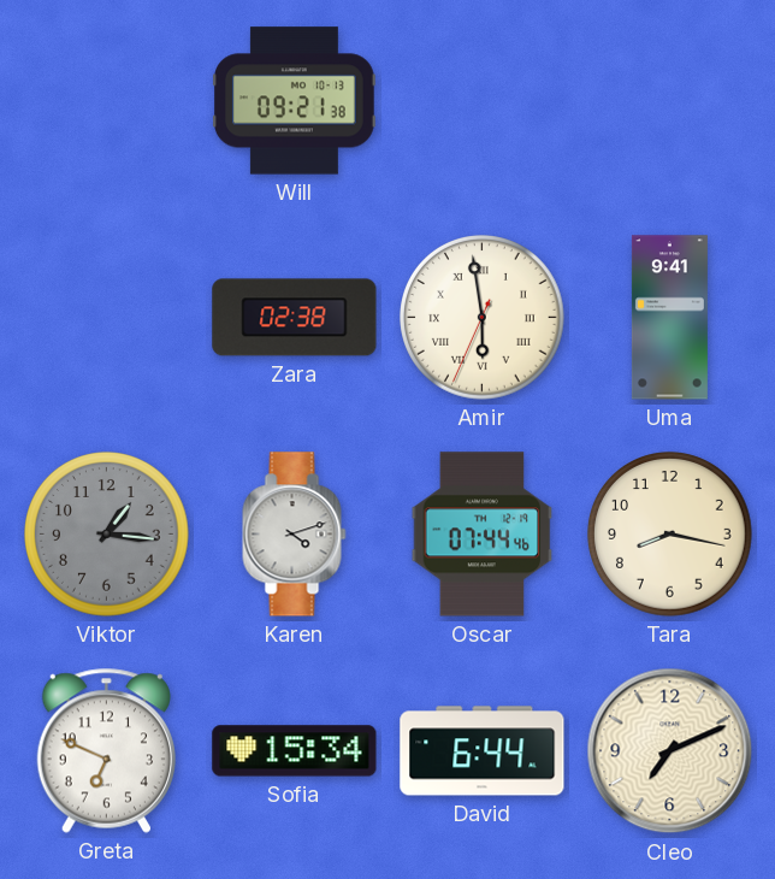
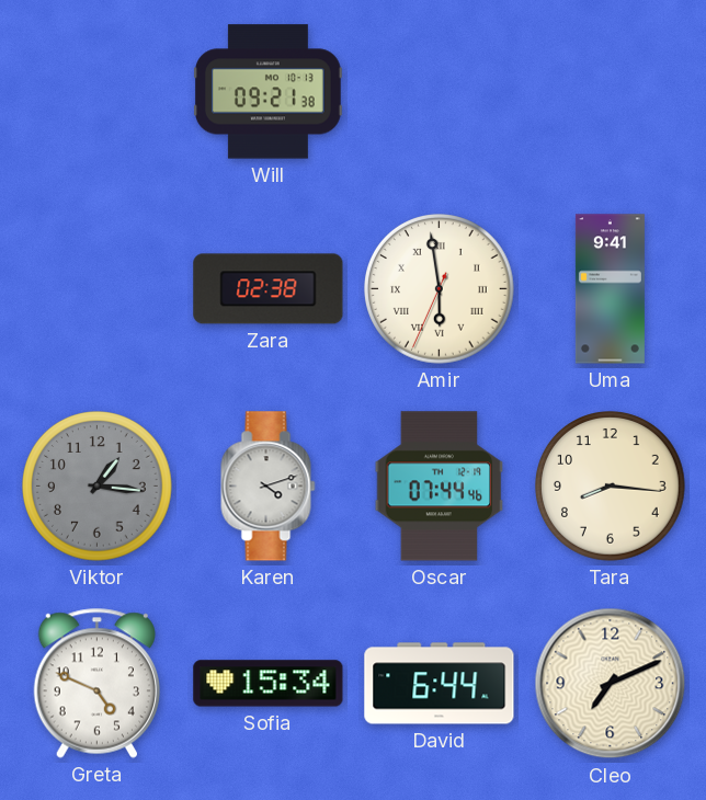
Tara: 8:17 -> 8:16
Greta: 6:49 -> 4:49
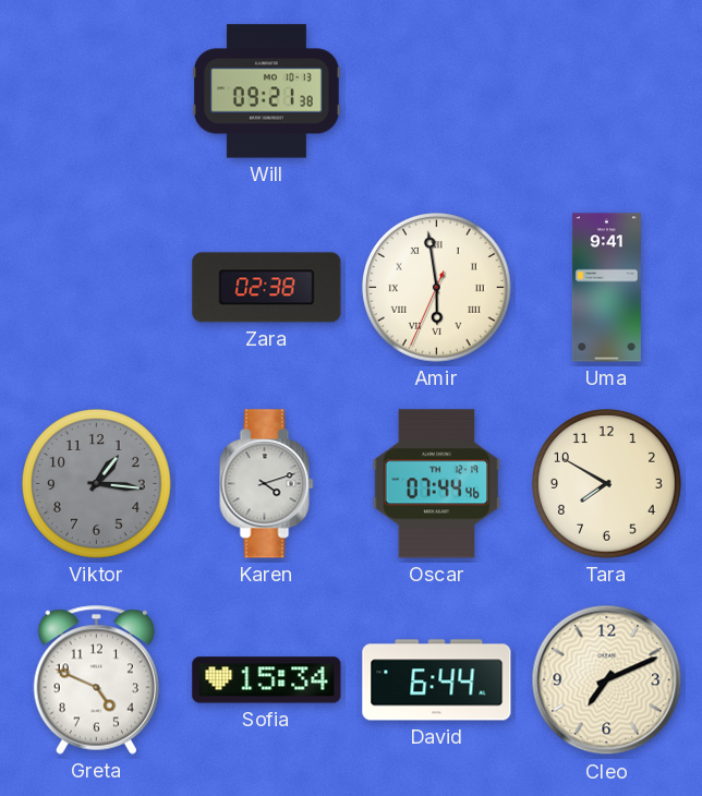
Tara: 8:16 -> 7:50
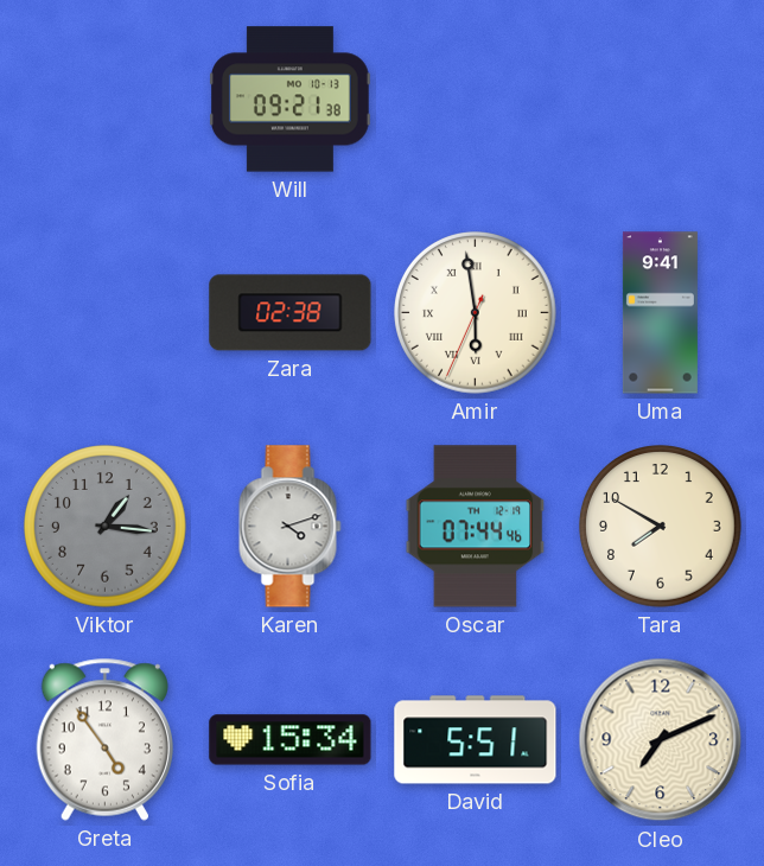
Greta: 4:49 -> 4:54
David: 6:44 -> 5:51
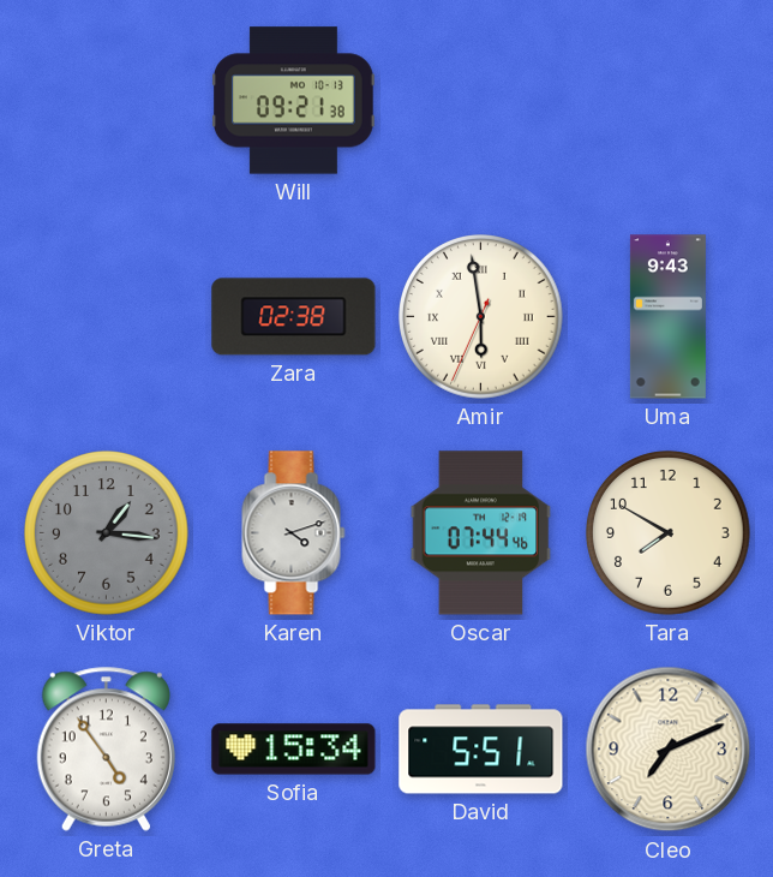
Uma: 9:41 -> 9:43
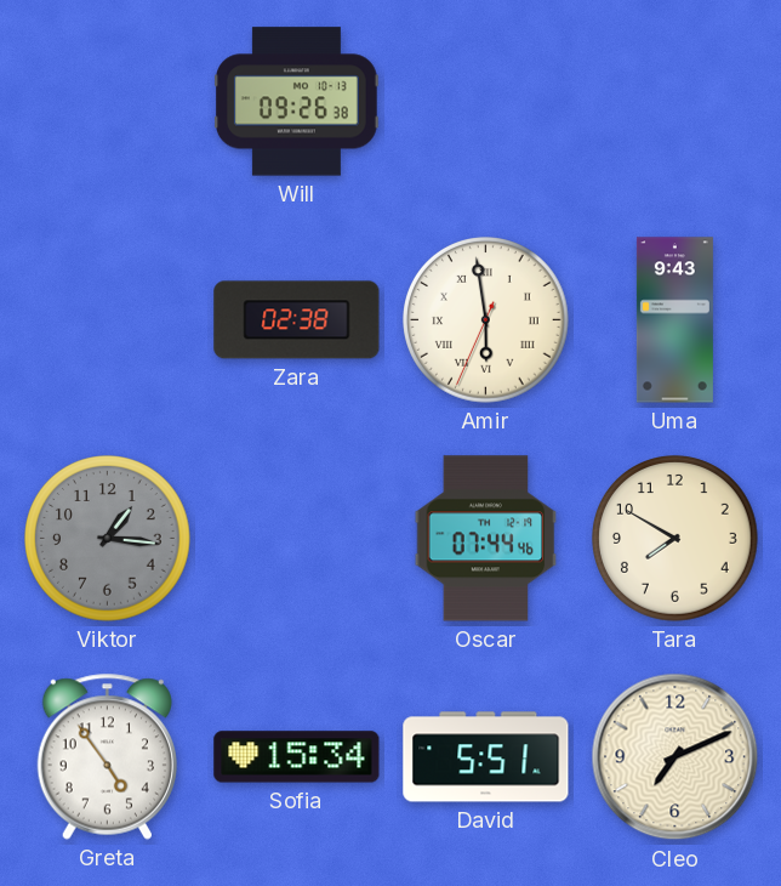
Will: 09:21 -> 09:26
Karen: 4:12 -> none
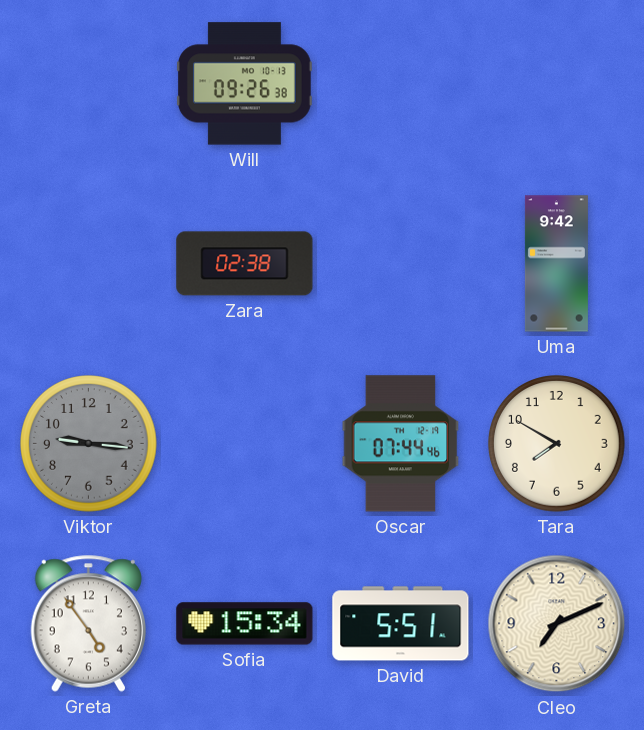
Amir: 5:58 -> none
Uma: 9:43 -> 9:42
Viktor: 1:16 -> 9:16
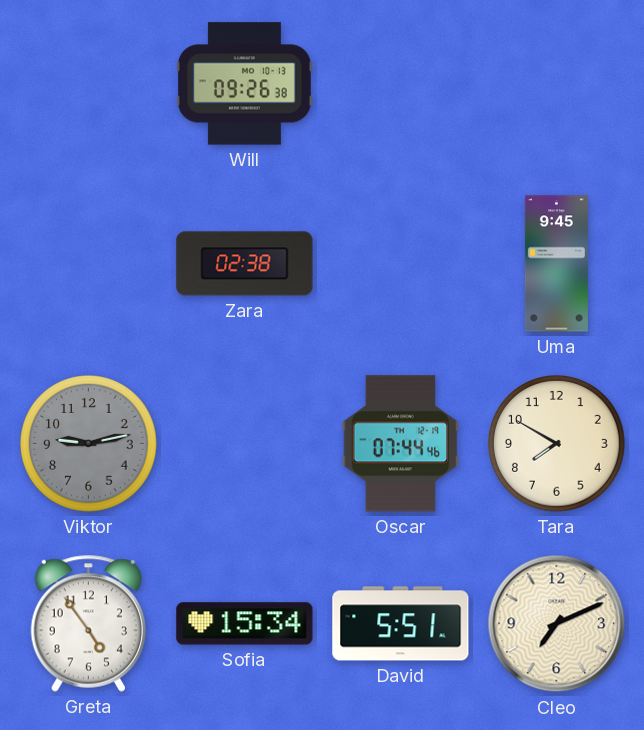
Uma: 9:42 -> 9:45
Viktor: 9:16 -> 9:13
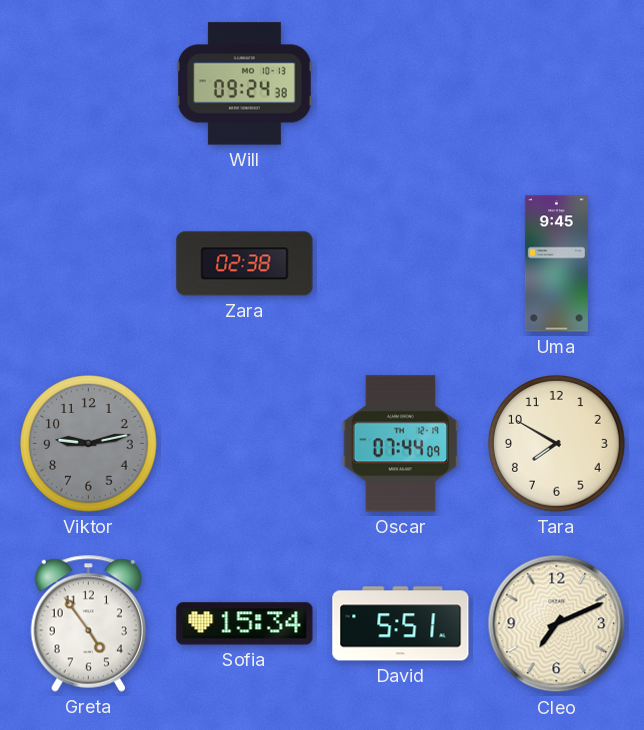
Will: 09:26 -> 09:24
Oscar: 07:44:46 -> 07:44:09
